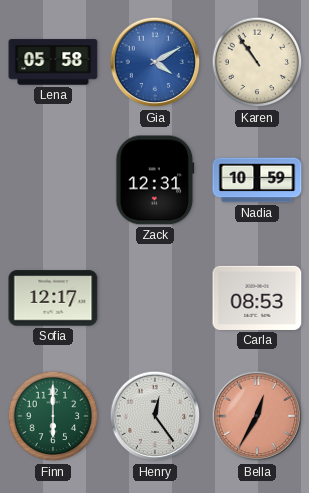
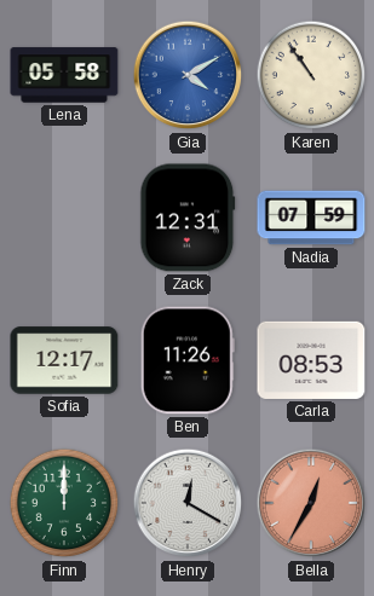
Nadia: 10:59 -> 07:59
Ben: none -> 11:26
Finn: 6:00 -> 12:00
Henry: 12:24 -> 12:20
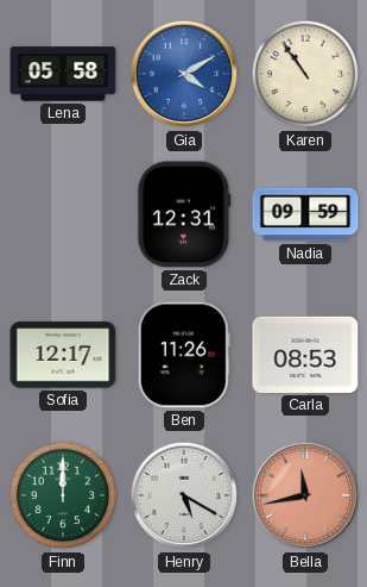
Nadia: 07:59 -> 09:59
Henry: 12:20 -> 5:20
Bella: 12:35 -> 11:43
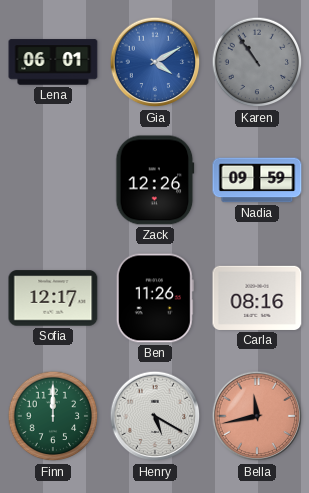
Lena: 05:58 -> 06:01
Karen dial: cream -> grey
Zack: 12:31 -> 12:26
Carla: 08:53 -> 08:16
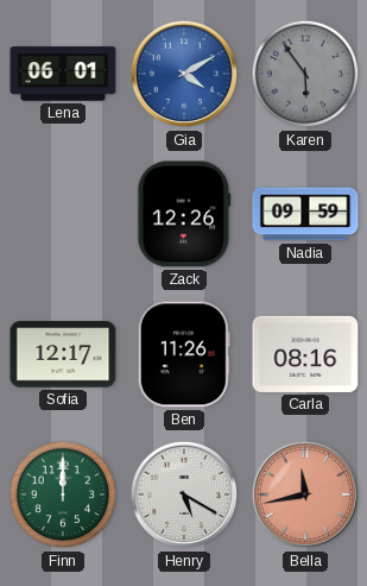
Karen: 10:54 -> 5:54
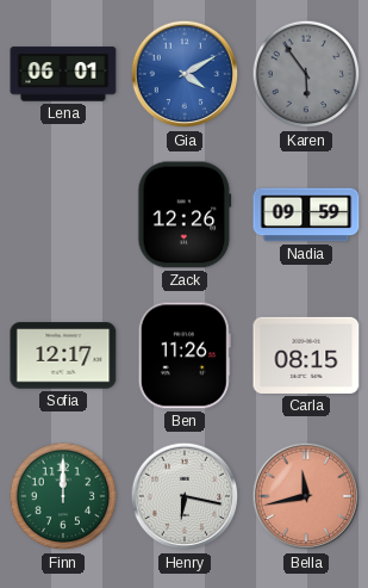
Carla: 08:16 -> 08:15
Henry: 5:20 -> 6:17
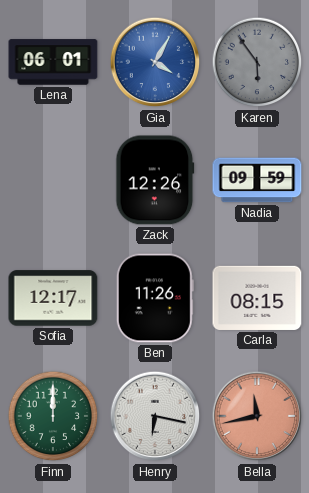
Gia: 4:10 -> 4:05
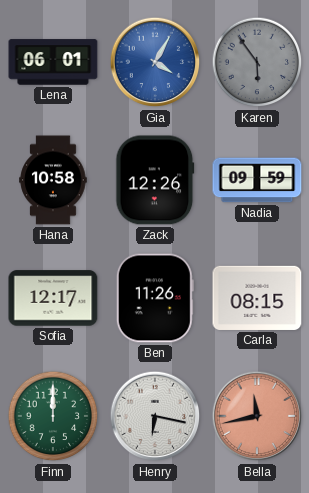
Hana: none -> 10:58
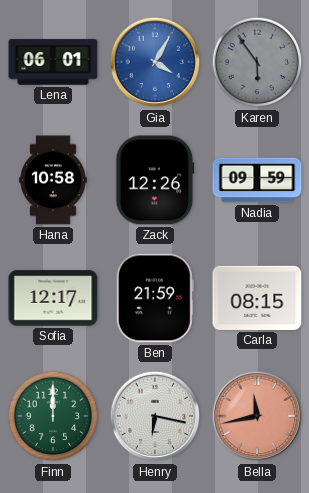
Ben: 11:26 -> 21:59
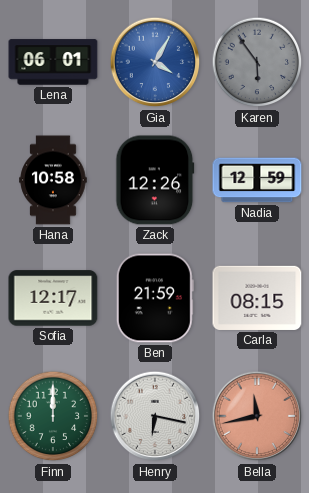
Nadia: 09:59 -> 12:59
